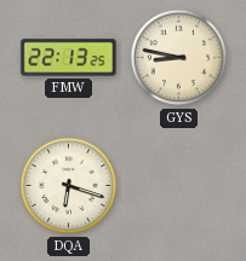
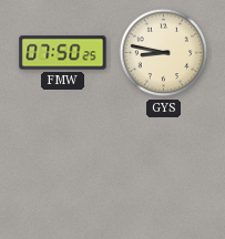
FMW: 22:13 -> 07:50
DQA: 6:18 -> none
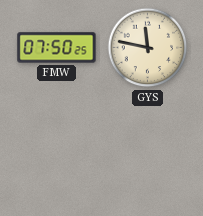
GYS: 8:47 -> 11:47
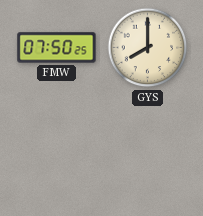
GYS: 11:47 -> 8:00
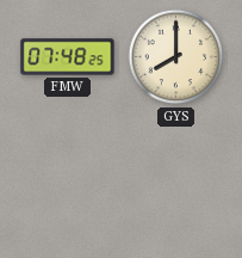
FMW: 07:50 -> 07:48
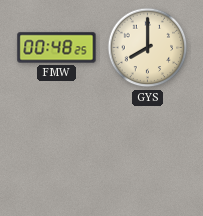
FMW: 07:48 -> 00:48
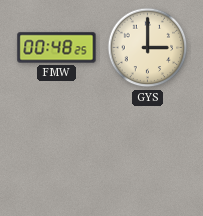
GYS: 8:00 -> 3:00
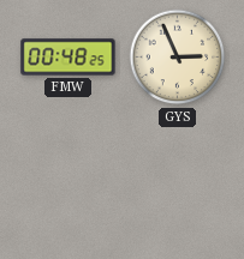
GYS: 3:00 -> 2:56
